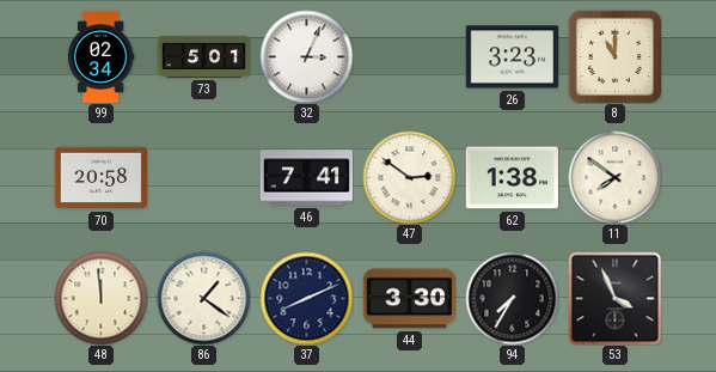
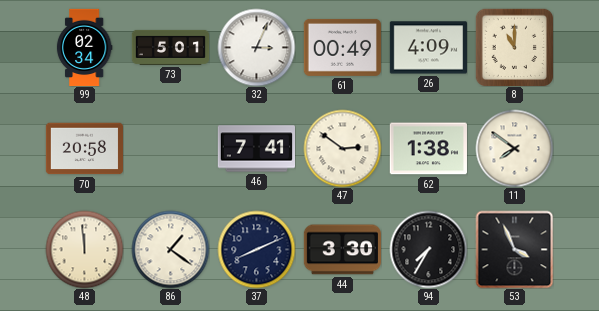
61: none -> 00:49
26: 3:23 -> 4:09
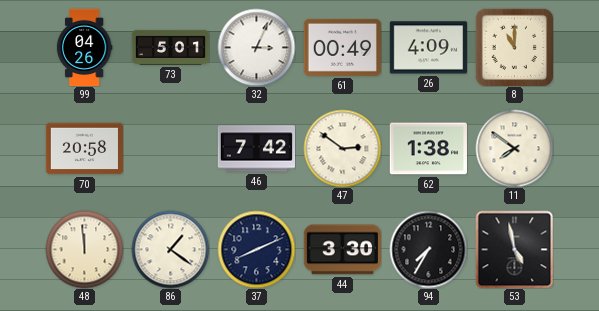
99: 02:34 -> 04:26
46: 7:41 -> 7:42
53: 3:56 -> 4:58
